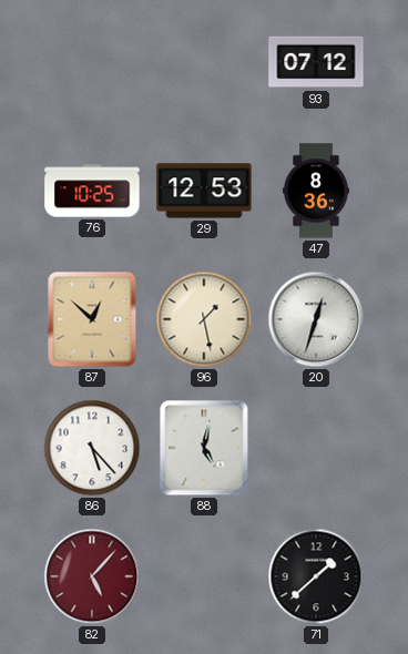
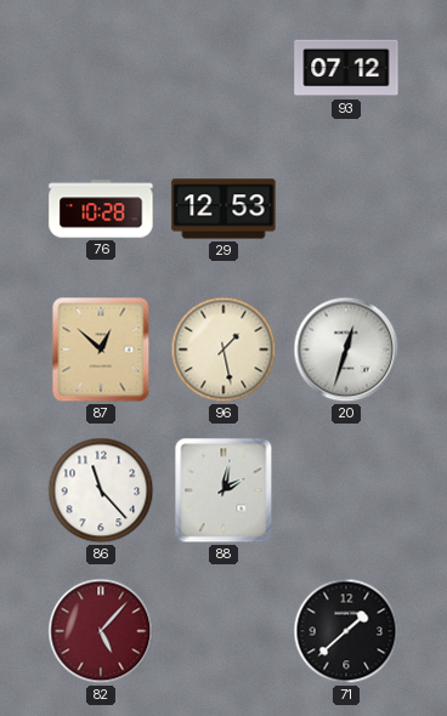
76: 10:25 -> 10:28
47: 8:36 -> none
86: 5:23 -> 11:23
88: 5:02 -> 2:02
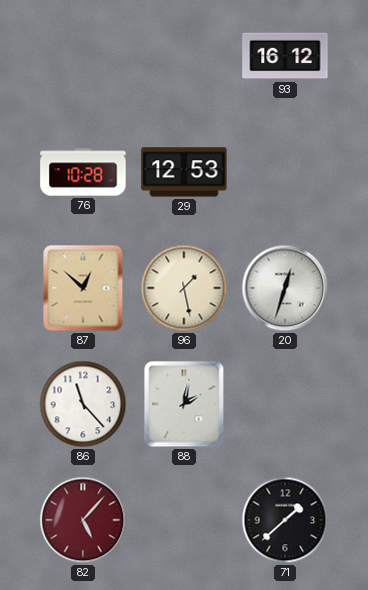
93: 07:12 -> 16:12
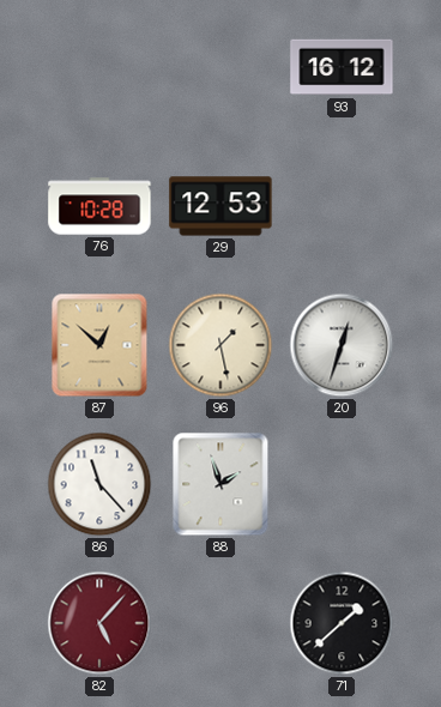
88: 2:02 -> 1:57
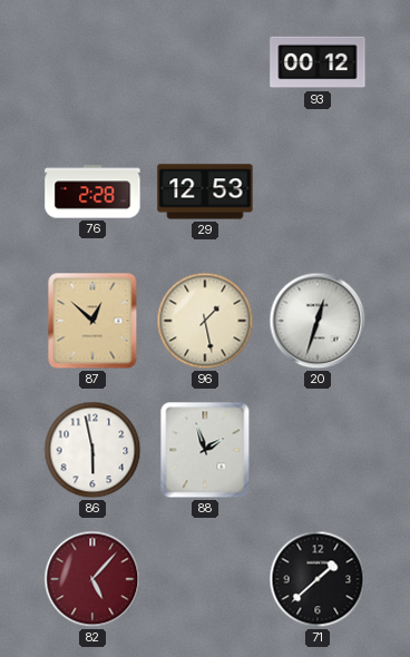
93: 16:12 -> 00:12
76: 10:28 -> 2:28
86: 11:23 -> 5:58
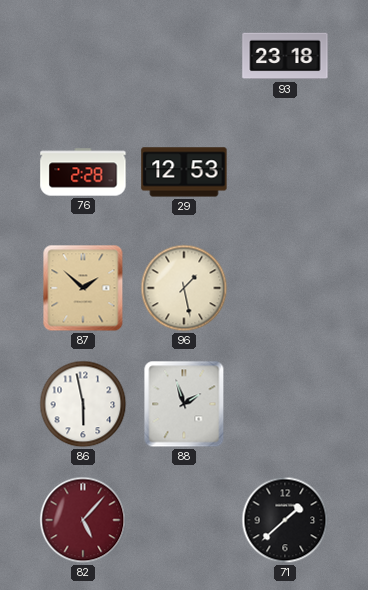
93: 00:12 -> 23:18
87: 12:52 -> 1:52
20: 12:33 -> none
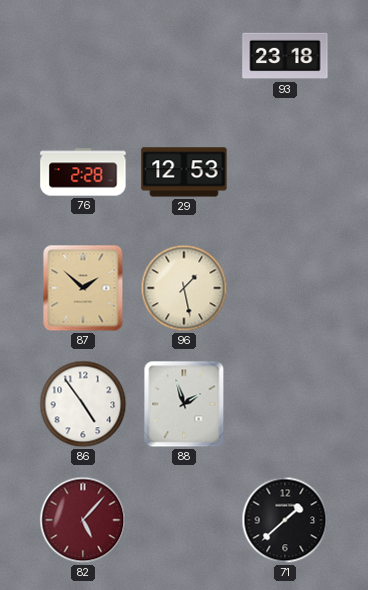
86: 5:58 -> 4:54
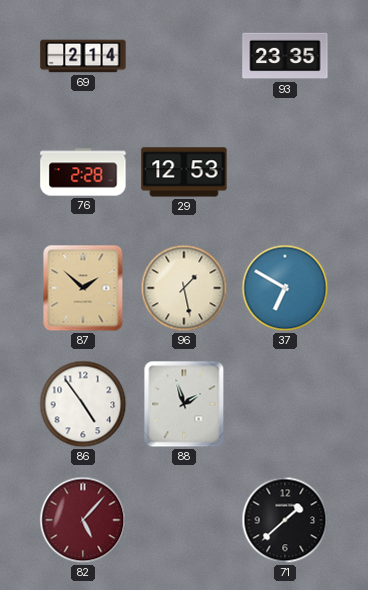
69: none -> 2:14
93: 23:18 -> 23:35
37: none -> 6:50
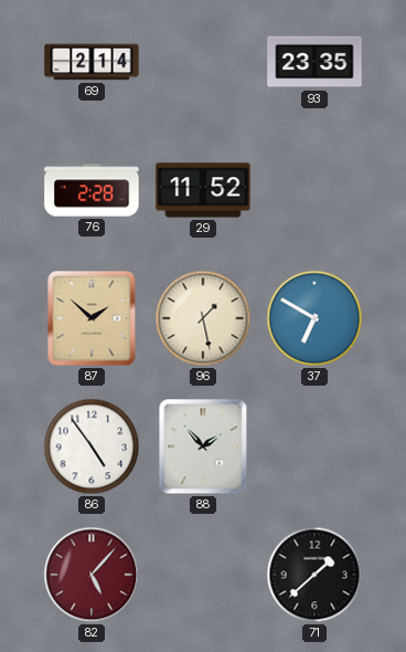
29: 12:53 -> 11:52
88: 1:57 -> 1:53
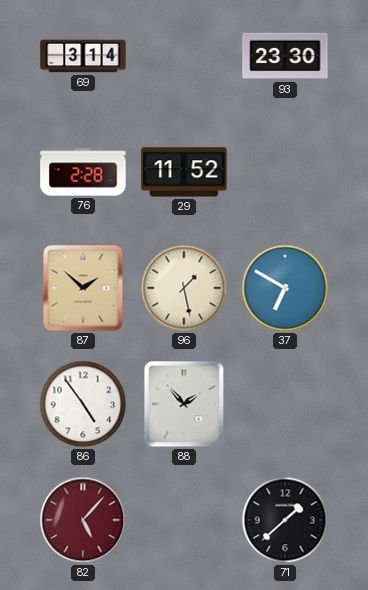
69: 2:14 -> 3:14
93: 23:35 -> 23:30
